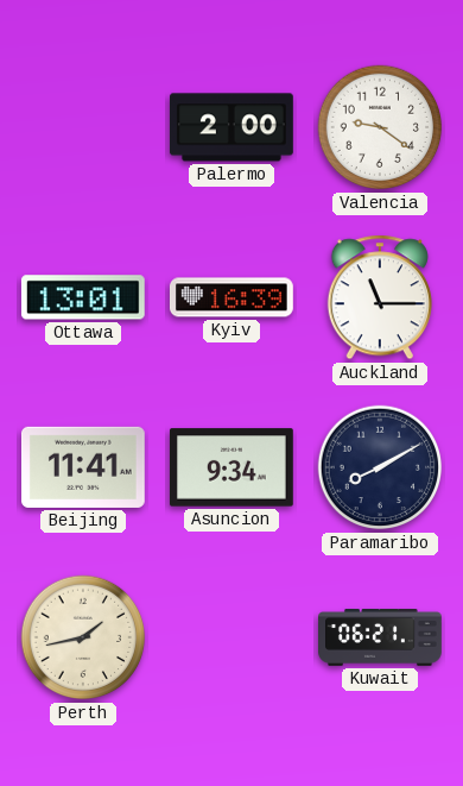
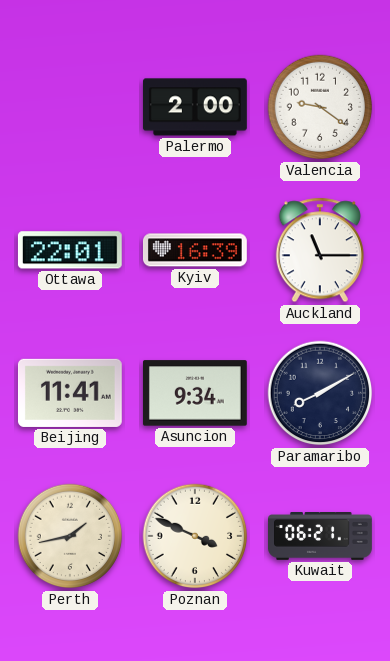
Ottawa: 13:01 -> 22:01
Poznan: none -> 3:49
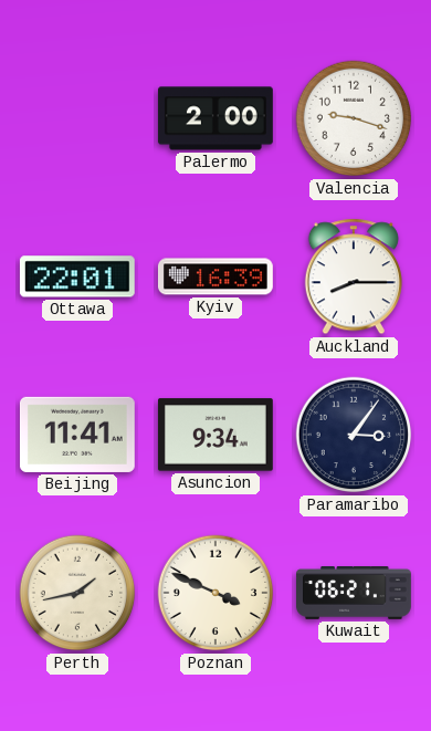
Valencia: 9:21 -> 9:18
Auckland: 11:15 -> 8:15
Paramaribo: 8:10 -> 3:06
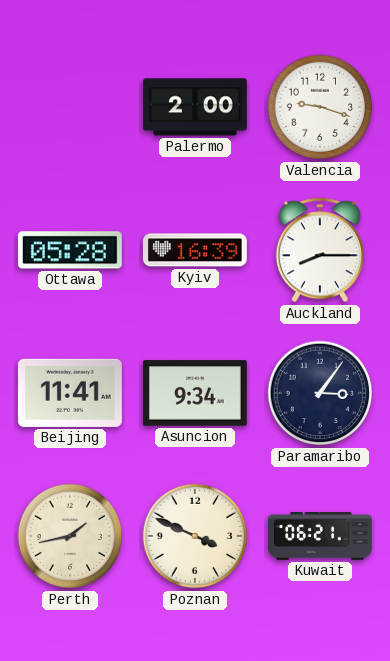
Ottawa: 22:01 -> 05:28
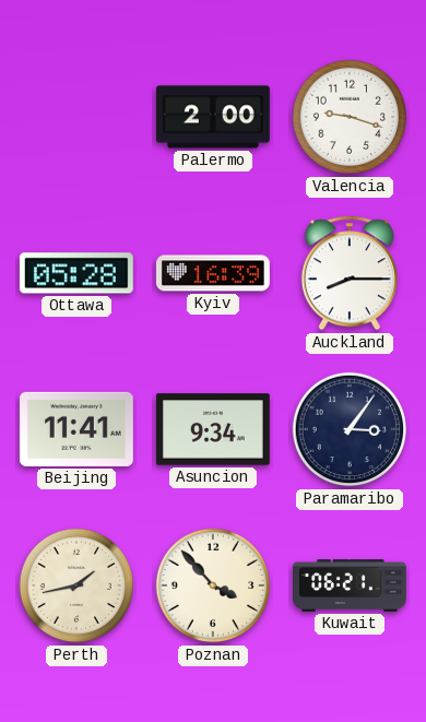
Poznan: 3:49 -> 3:53
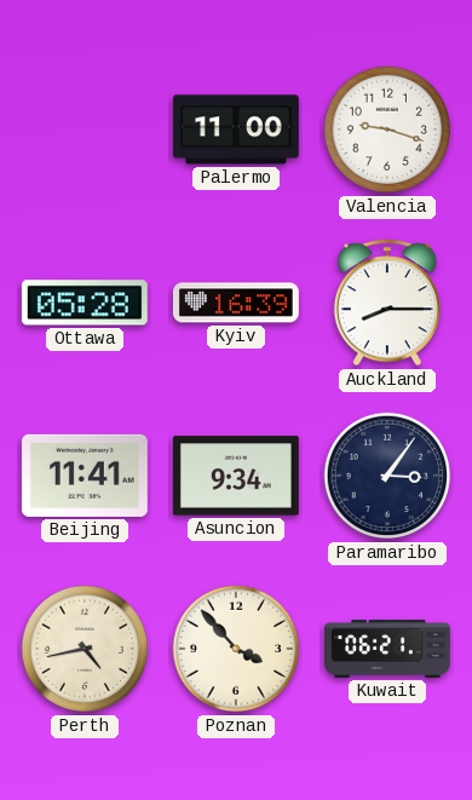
Palermo: 2:00 -> 11:00
Perth: 1:43 -> 4:43
